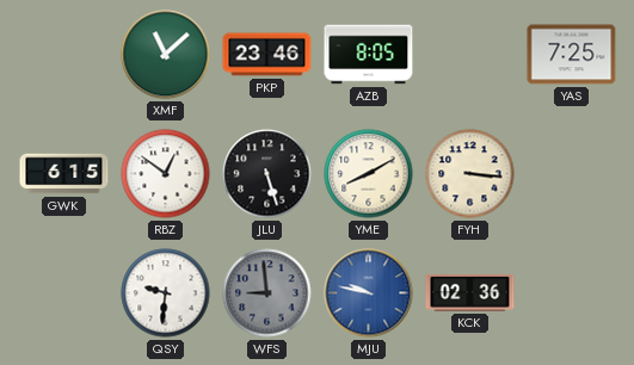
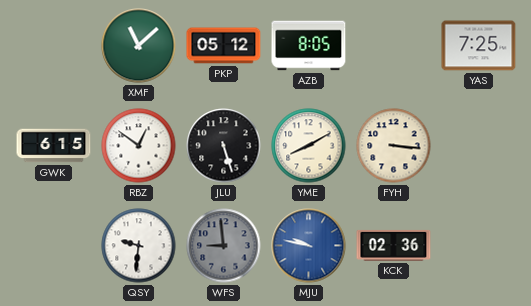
PKP: 23:46 -> 05:12
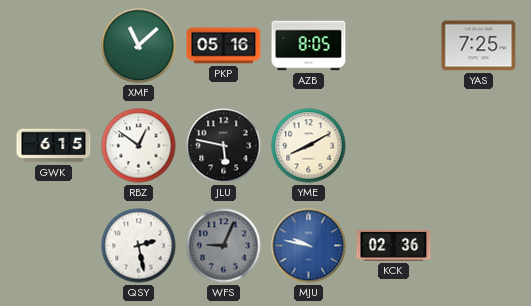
PKP: 05:12 -> 05:16
JLU: 5:27 -> 5:47
FYH: 3:16 -> none
QSY: 9:31 -> 2:28
WFS: 8:59 -> 9:04
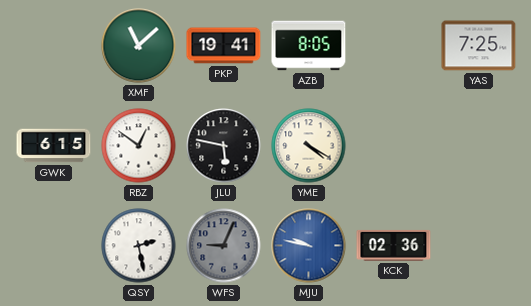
PKP: 05:16 -> 19:41
YME: 8:10 -> 4:20
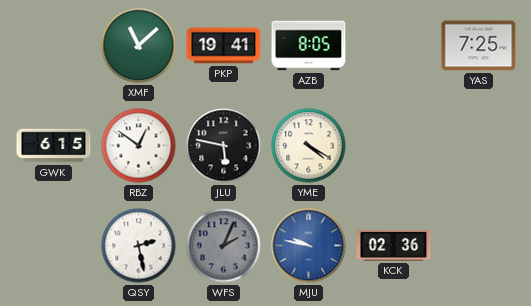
WFS: 9:04 -> 2:04
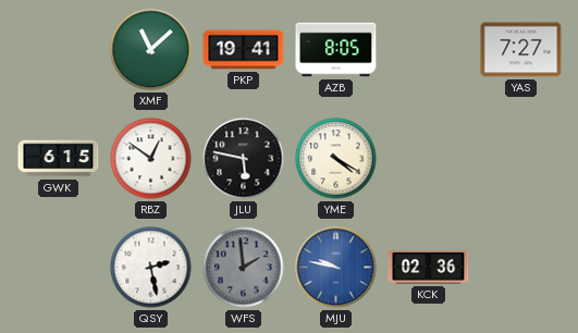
YAS: 7:25 -> 7:27
WFS: 2:04 -> 1:59
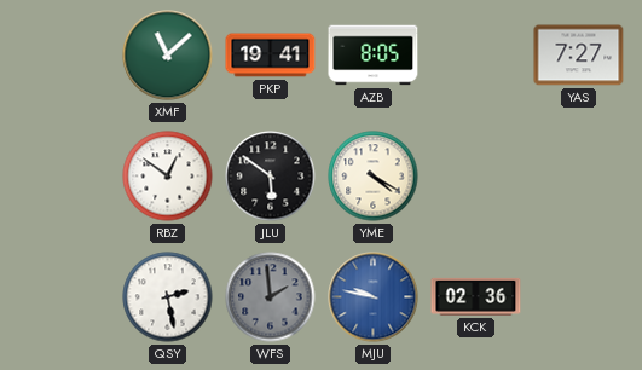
GWK: 6:15 -> none
JLU: 5:47 -> 5:51
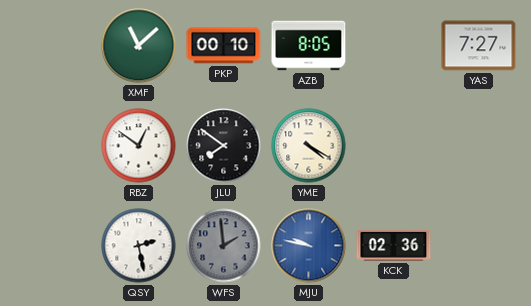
PKP: 19:41 -> 00:10
JLU: 5:51 -> 7:51
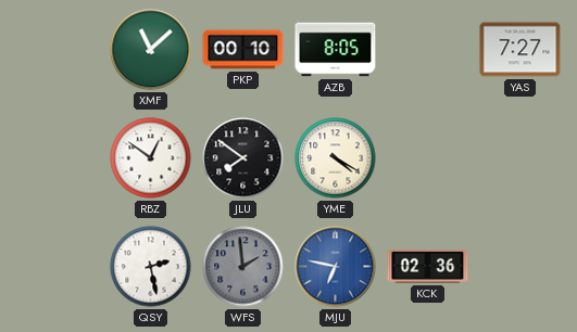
MJU: 9:47 -> 6:47
